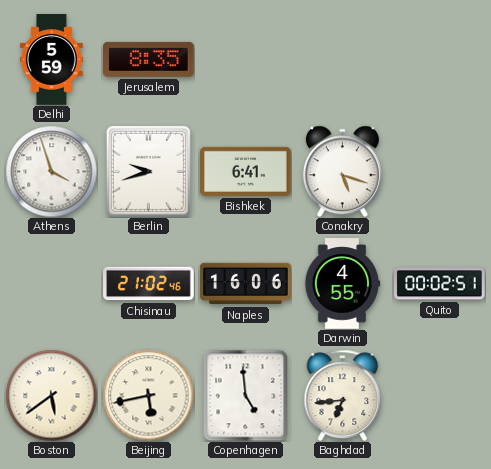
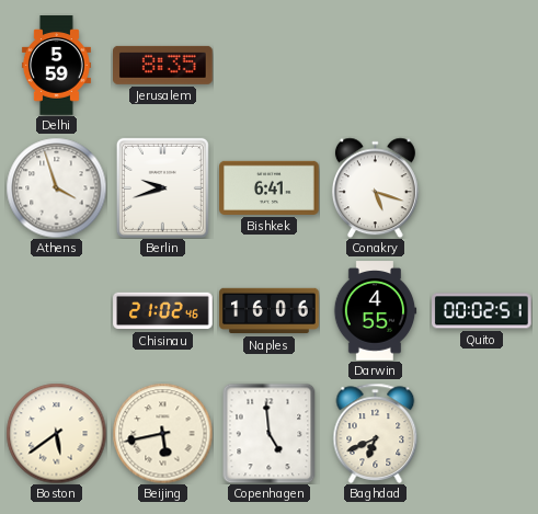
Baghdad: 6:44 -> 6:41
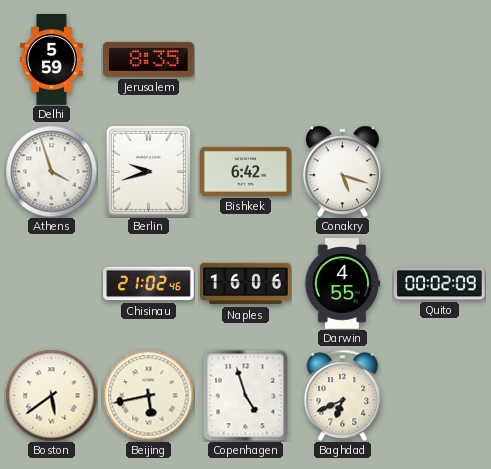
Bishkek: 6:41 -> 6:42
Quito: 00:02:51 -> 00:02:09
Copenhagen: 4:59 -> 4:57
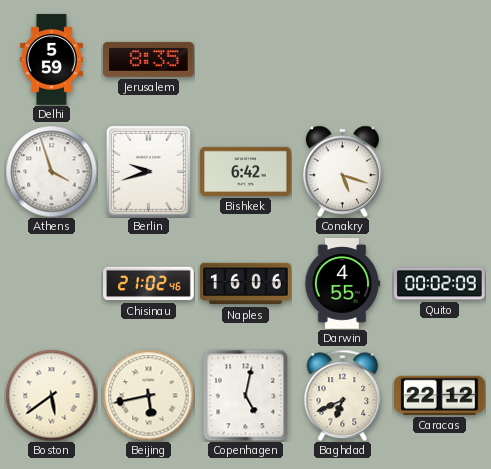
Copenhagen: 4:57 -> 5:02
Caracas: none -> 22:12
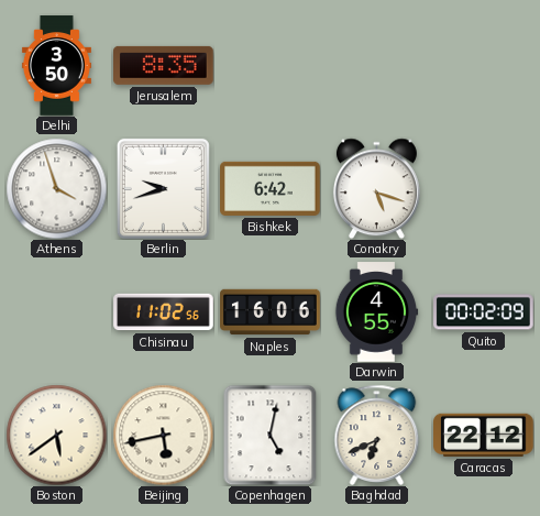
Delhi: 5:59 -> 3:50
Chisinau: 21:02 -> 11:02
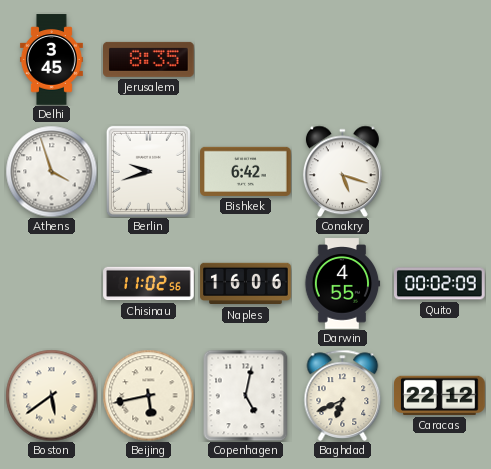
Delhi: 3:50 -> 3:45
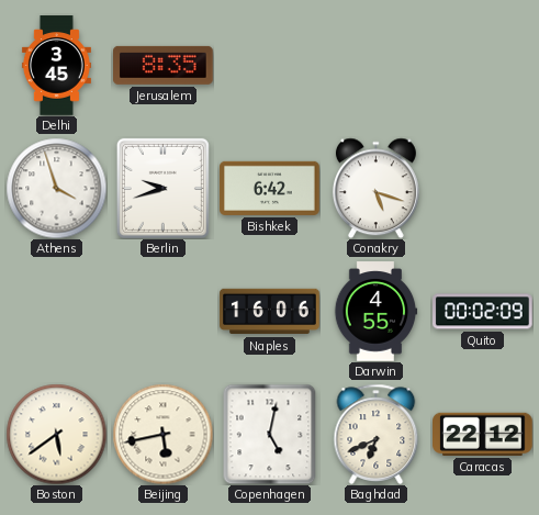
Chisinau: 11:02 -> none
